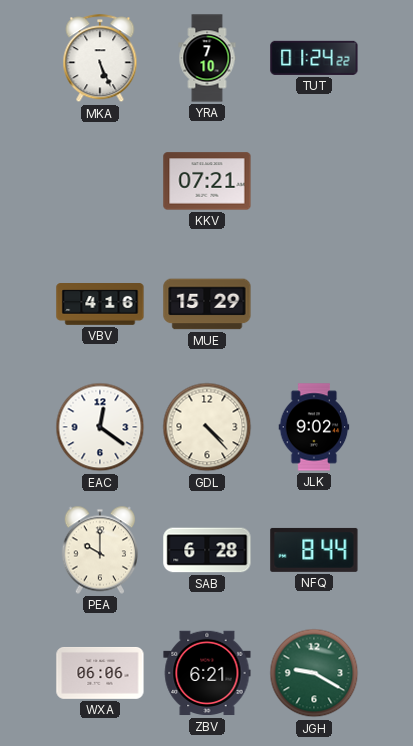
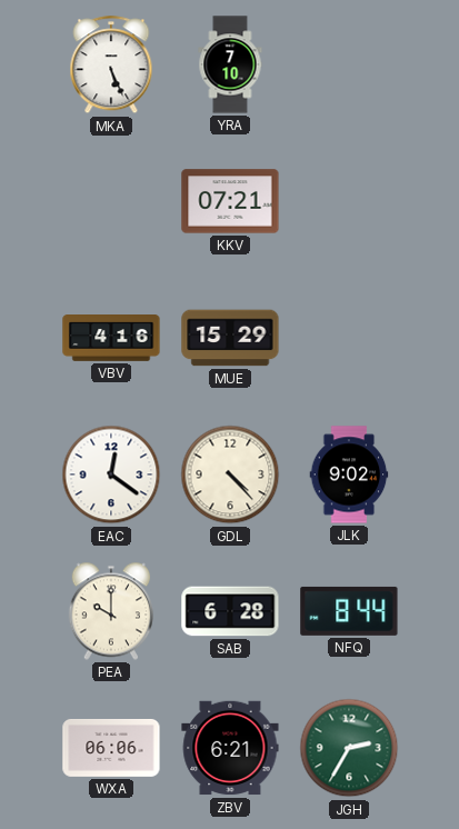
TUT: 01:24 -> none
JGH: 9:20 -> 2:35
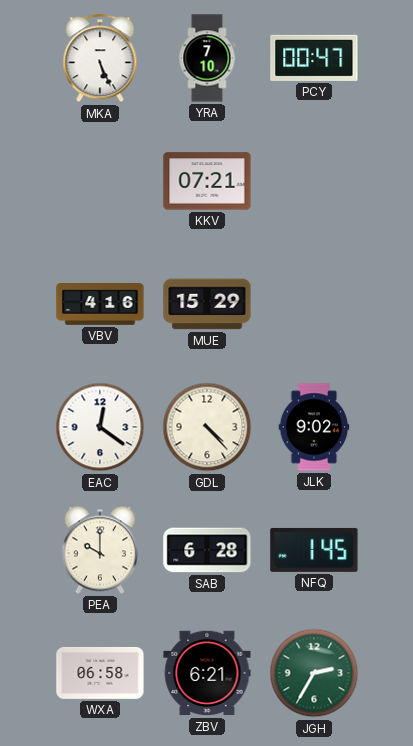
PCY: none -> 00:47
NFQ: 8:44 -> 1:45
WXA: 06:06 -> 06:58
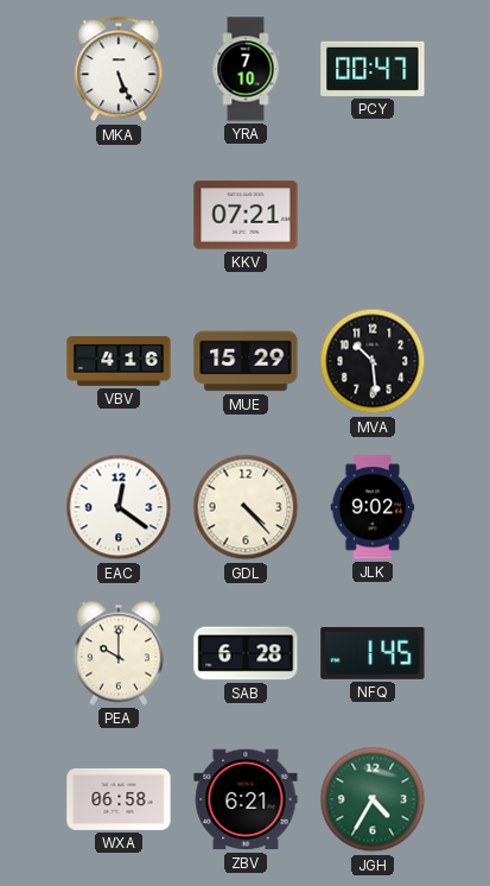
MVA: none -> 10:29
JGH: 2:35 -> 4:35
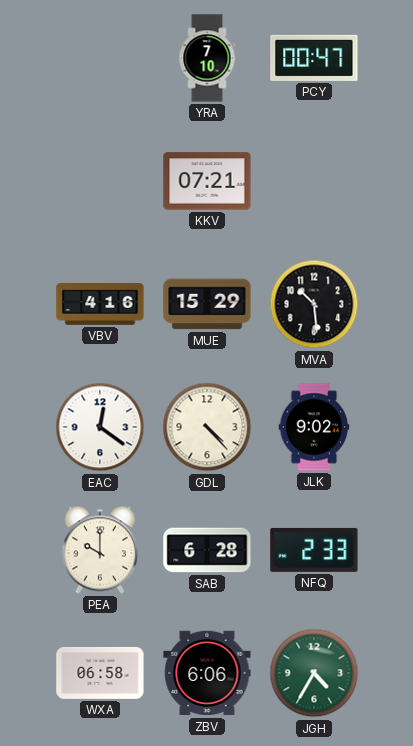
MKA: 5:26 -> none
NFQ: 1:45 -> 2:33
ZBV: 6:21 -> 6:06
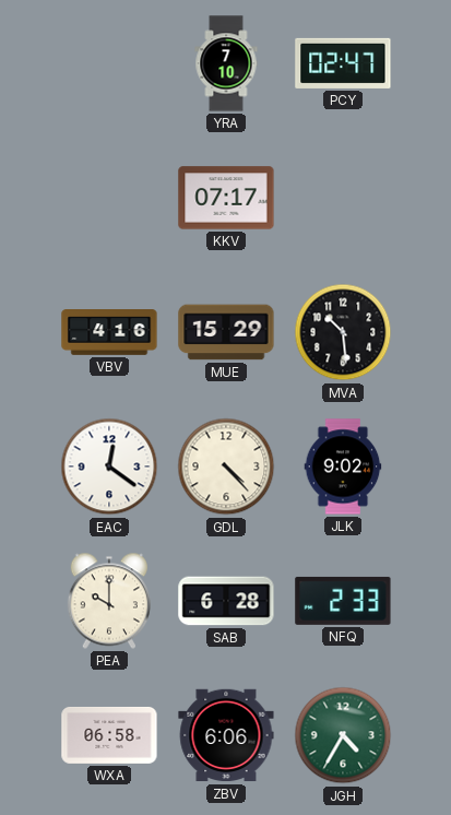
PCY: 00:47 -> 02:47
KKV: 07:21 -> 07:17
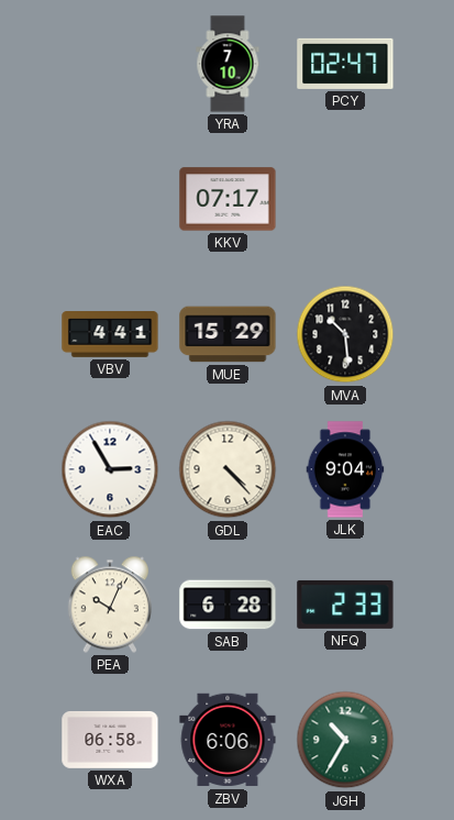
VBV: 4:16 -> 4:41
EAC: 12:21 -> 2:55
JLK: 9:02 -> 9:04
PEA: 10:00 -> 10:04
JGH: 4:35 -> 10:35
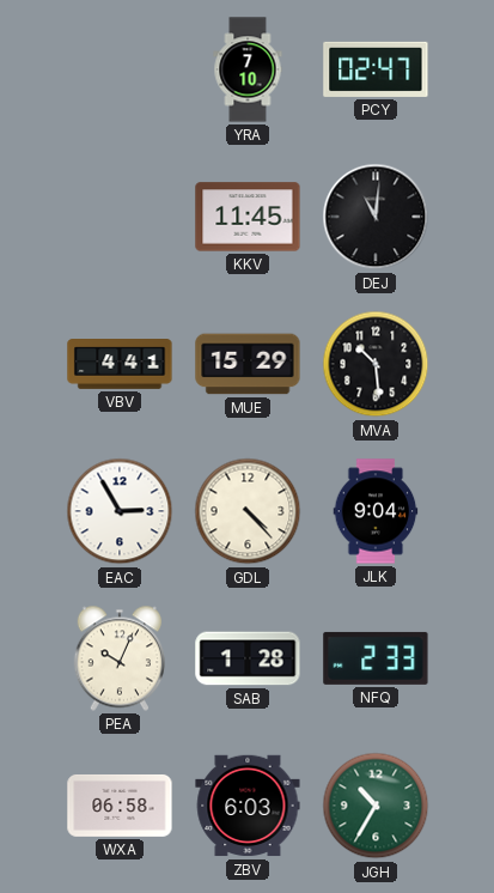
KKV: 07:17 -> 11:45
DEJ: none -> 11:01
SAB: 6:28 -> 1:28
ZBV: 6:06 -> 6:03
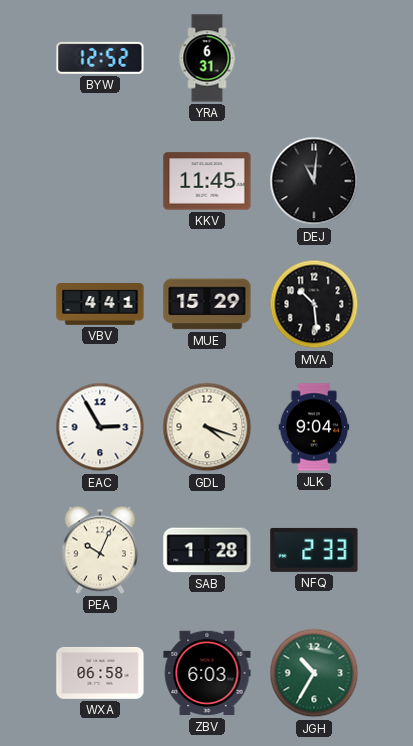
BYW: none -> 12:52
YRA: 7:10 -> 6:31
PCY: 02:47 -> none
GDL: 4:23 -> 4:18
